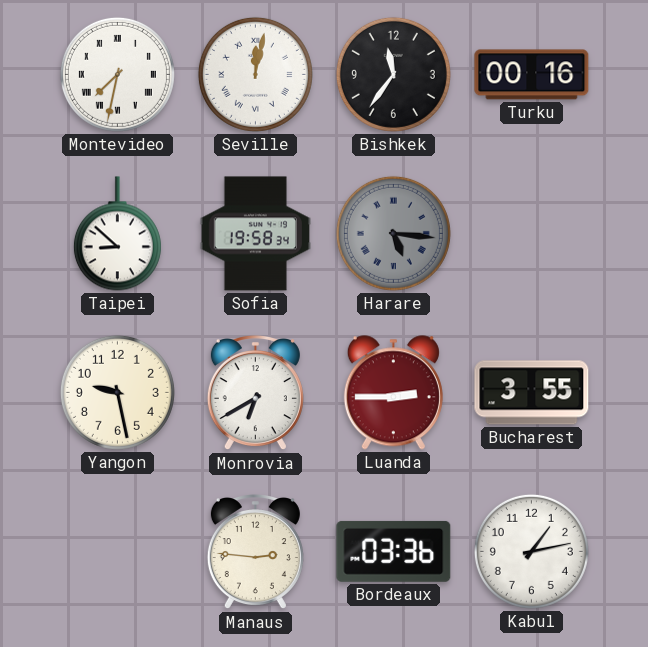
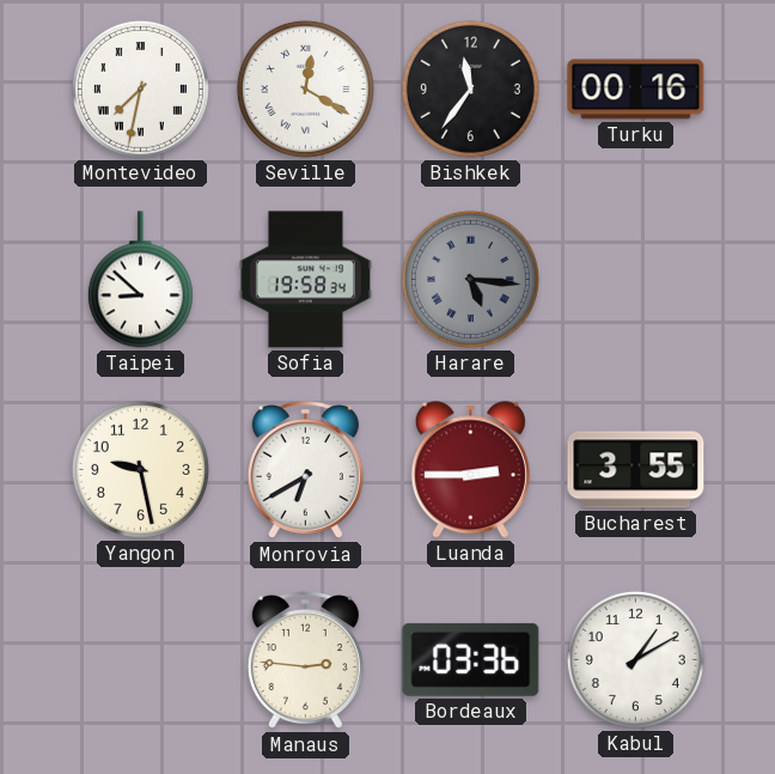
Seville: 12:02 -> 12:20
Kabul: 1:13 -> 1:10
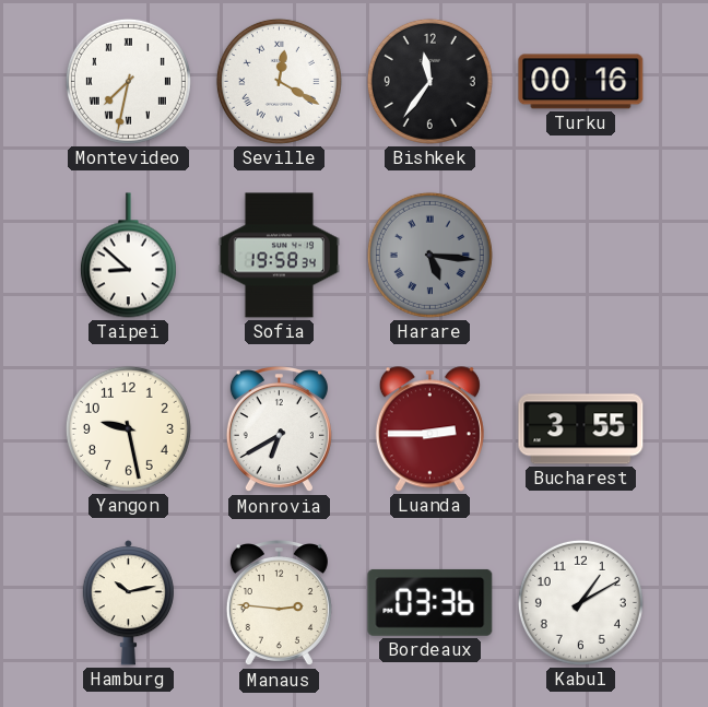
Hamburg: none -> 10:13
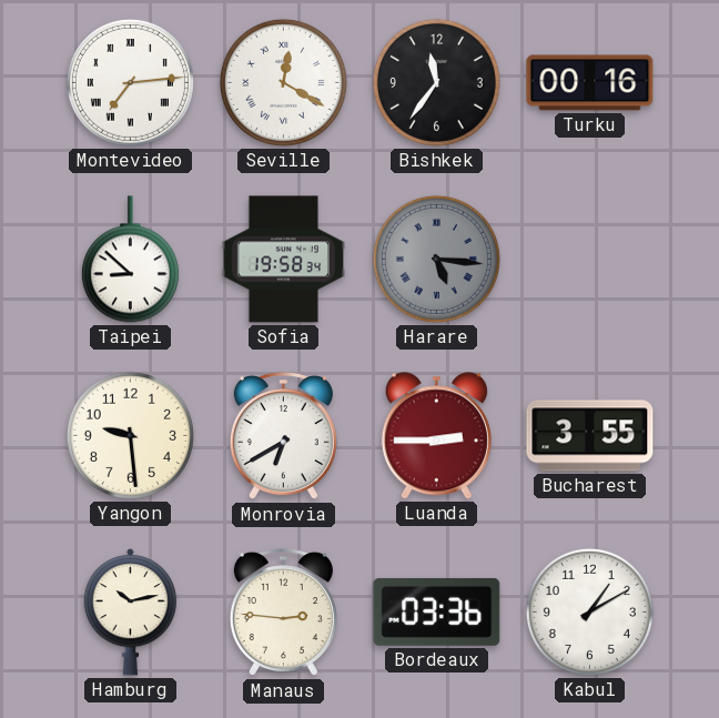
Montevideo: 7:32 -> 7:14
Yangon: 9:28 -> 9:29
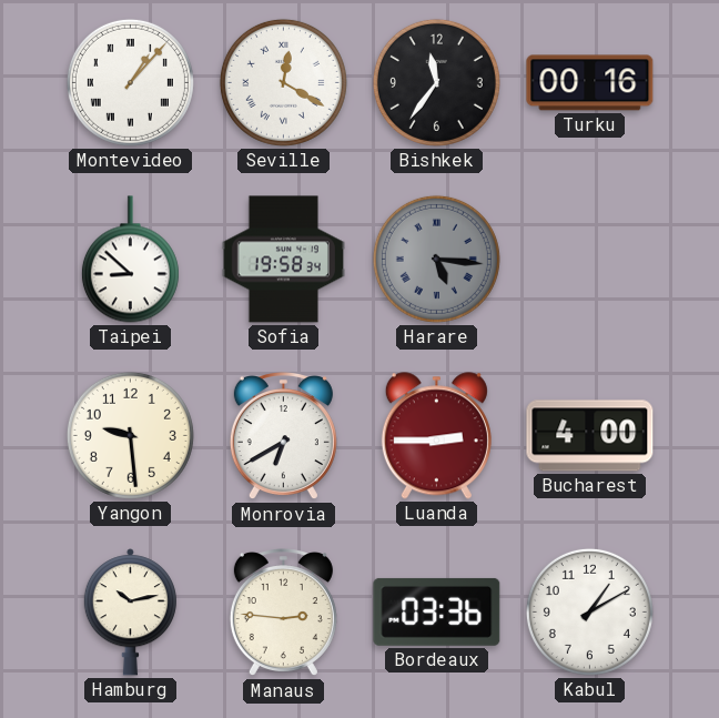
Montevideo: 7:14 -> 1:07
Bucharest: 3:55 -> 4:00
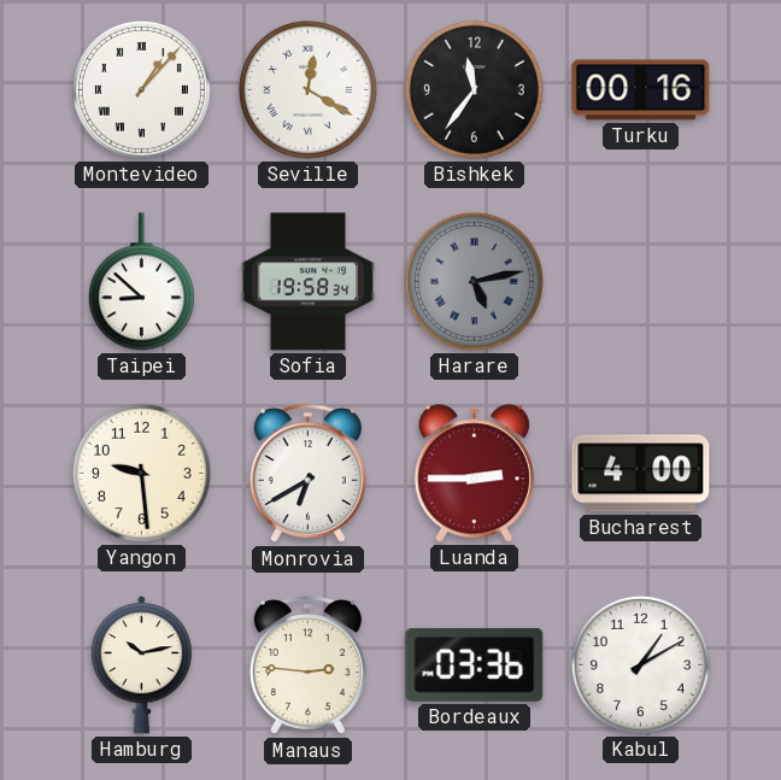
Harare: 5:16 -> 5:13
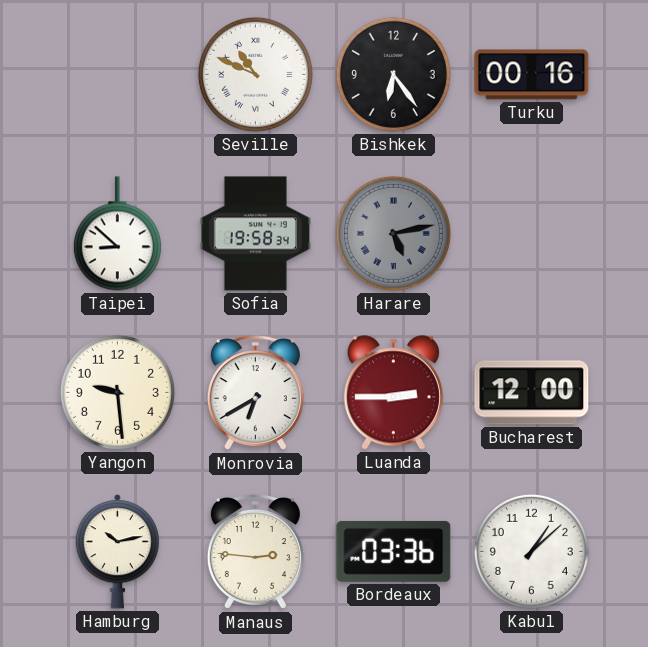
Montevideo: 1:07 -> none
Seville: 12:20 -> 10:49
Bishkek: 11:36 -> 6:24
Bucharest: 4:00 -> 12:00
Kabul: 1:10 -> 1:08
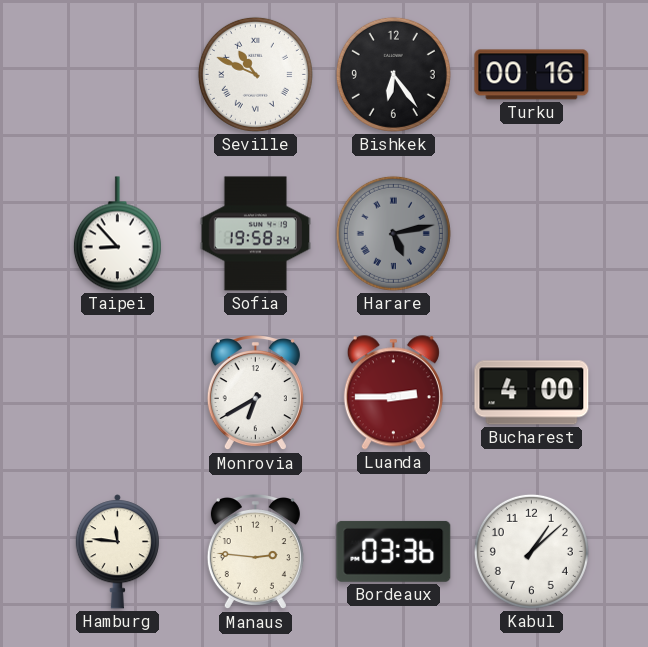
Taipei: 8:52 -> 8:53
Yangon: 9:29 -> none
Bucharest: 12:00 -> 4:00
Hamburg: 10:13 -> 11:46
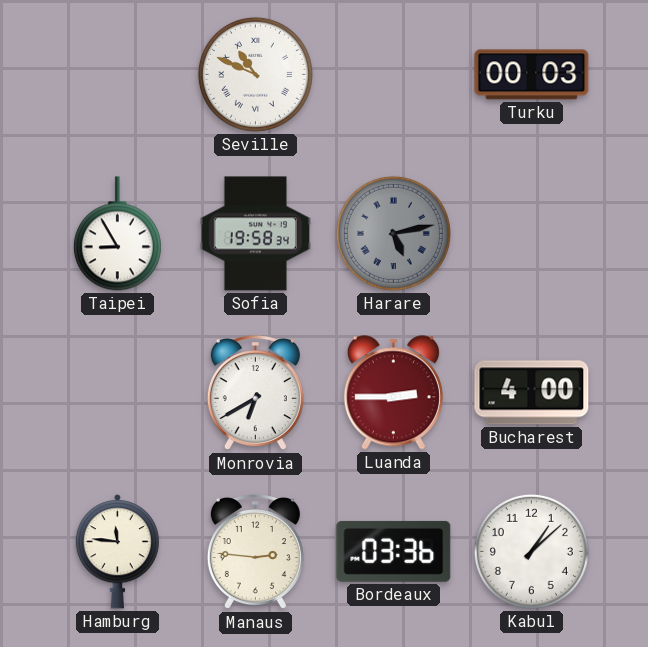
Bishkek: 6:24 -> none
Turku: 00:16 -> 00:03
Taipei: 8:53 -> 8:55
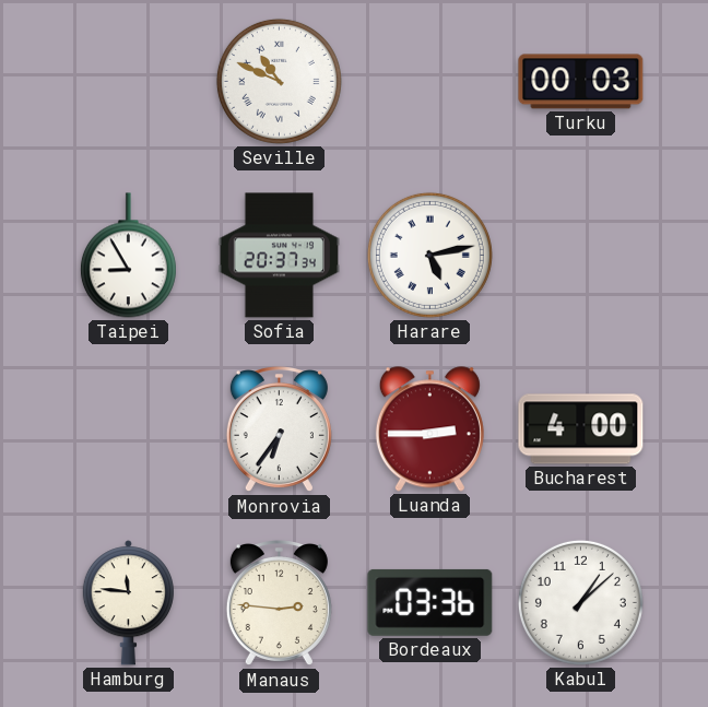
Sofia: 19:58 -> 20:37
Harare dial: grey -> white
Monrovia: 6:40 -> 6:36
